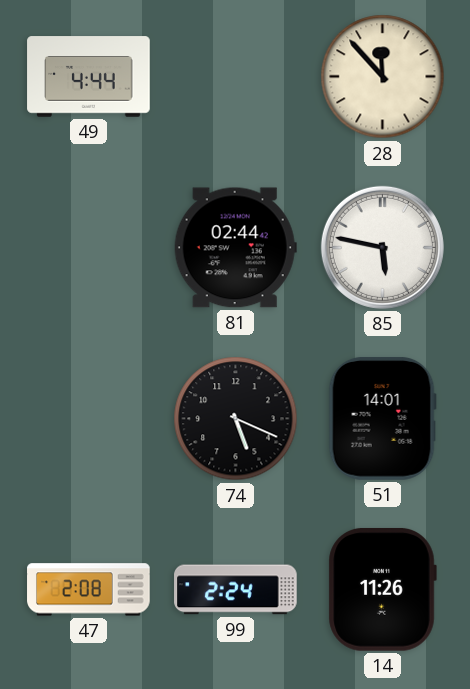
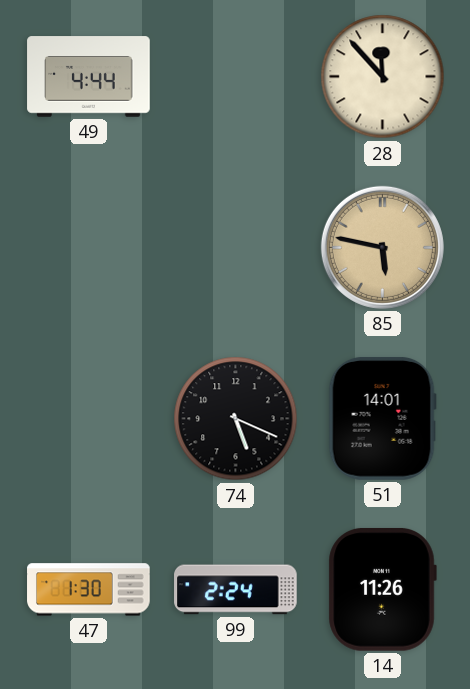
81: 02:44 -> none
85 dial: white -> champagne
47: 2:08 -> 1:30
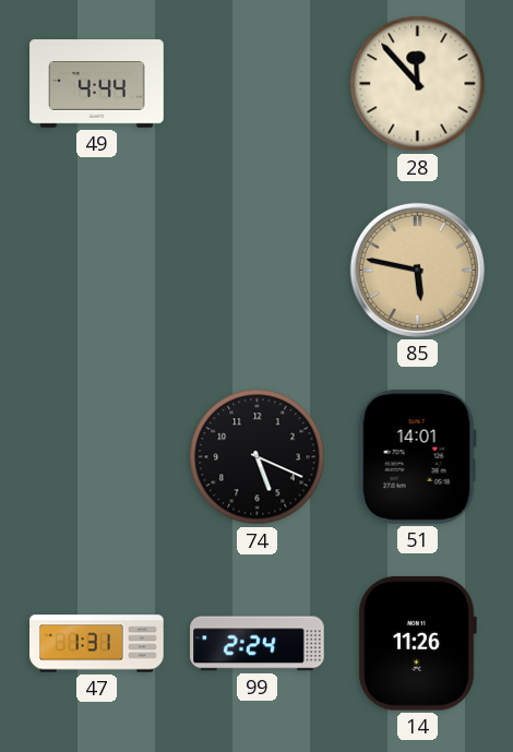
47: 1:30 -> 1:31
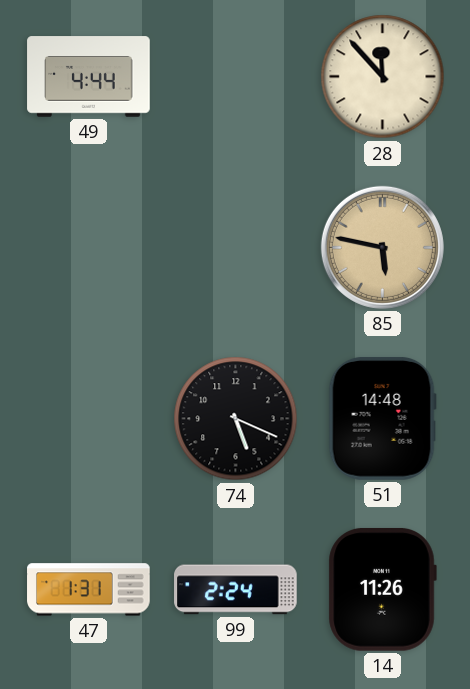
51: 14:01 -> 14:48
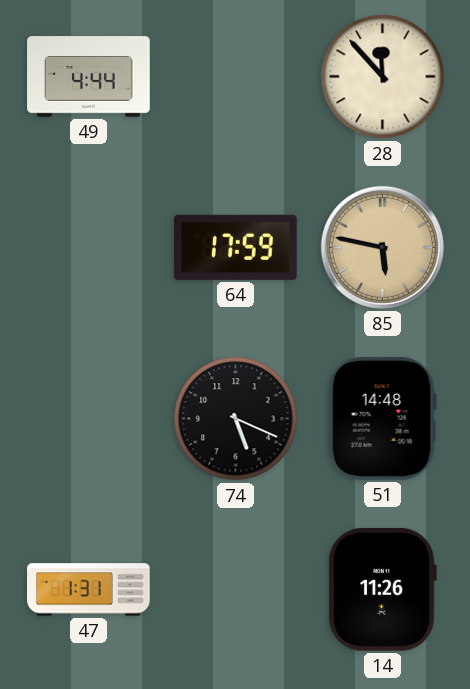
64: none -> 17:59
99: 2:24 -> none
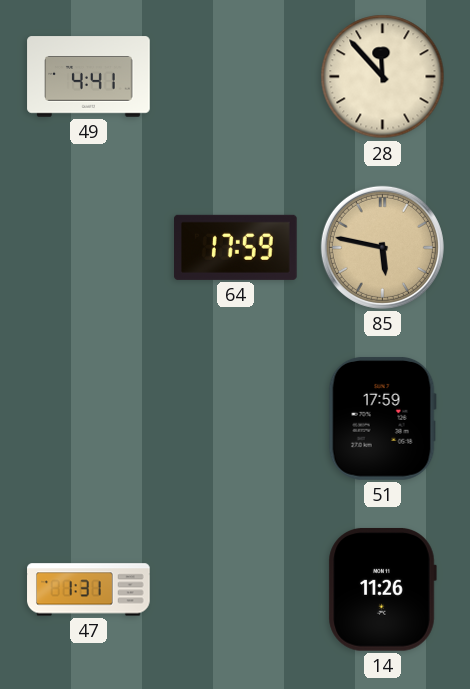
49: 4:44 -> 4:41
74: 5:19 -> none
51: 14:48 -> 17:59
